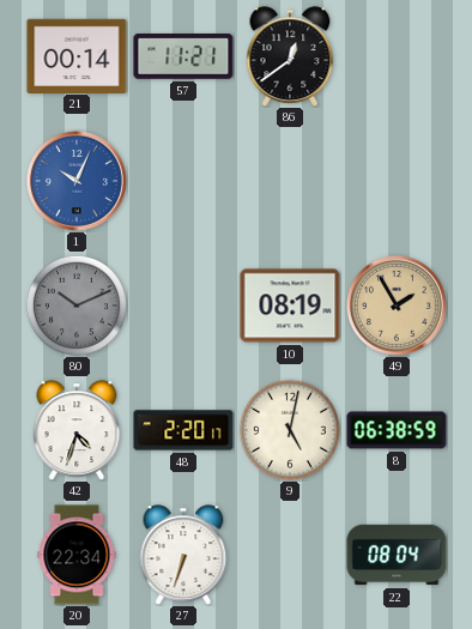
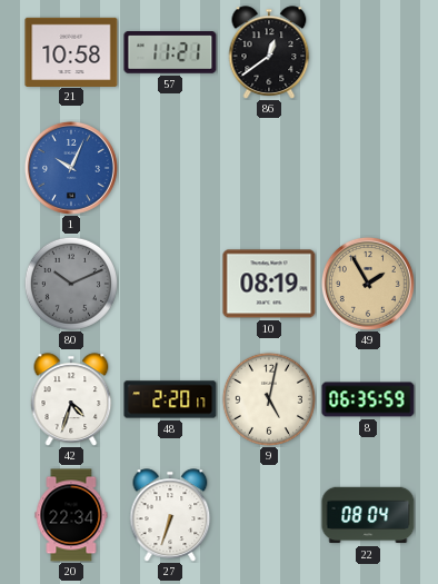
21: 00:14 -> 10:58
8: 06:38 -> 06:35
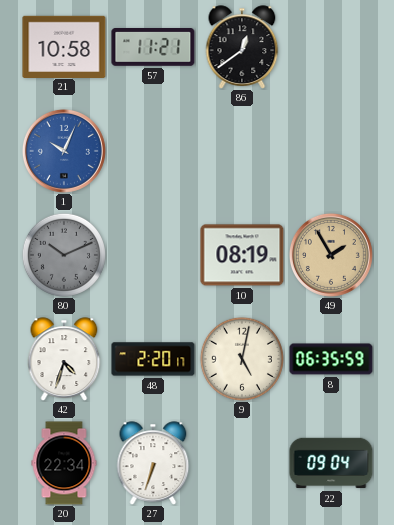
22: 08:04 -> 09:04
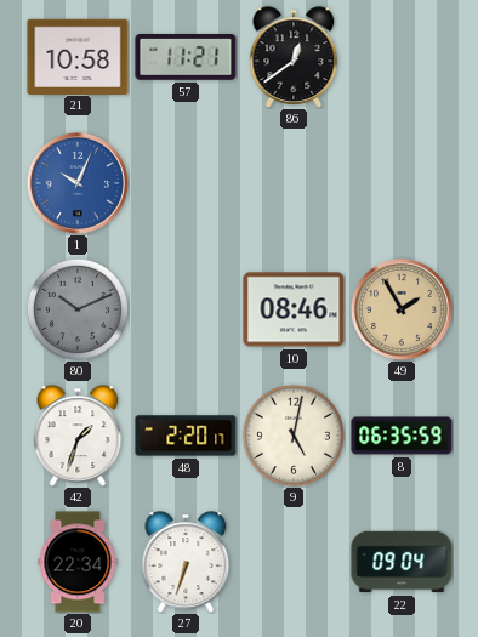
10: 08:19 -> 08:46
42: 4:33 -> 1:33
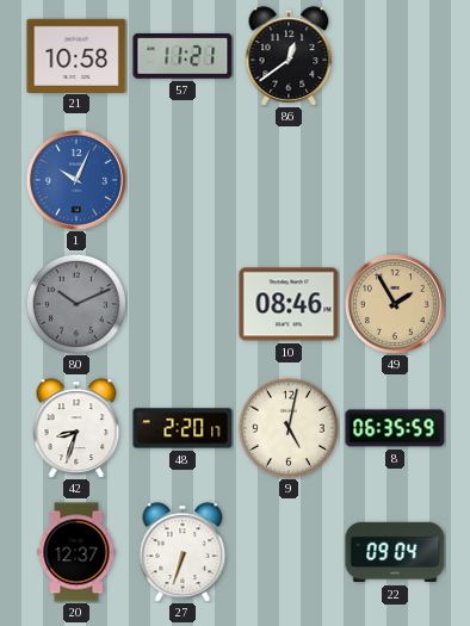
42: 1:33 -> 8:33
20: 22:34 -> 12:37
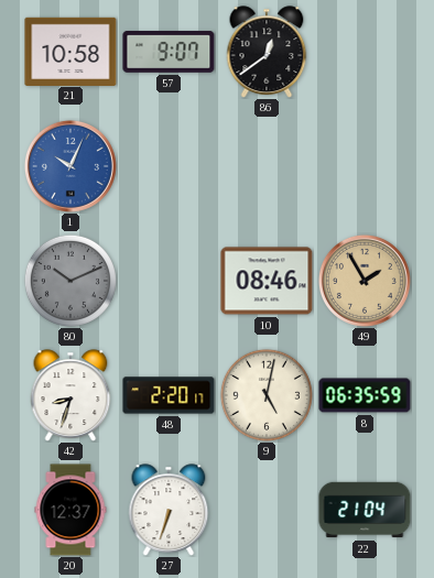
57: 11:21 -> 9:07
22: 09:04 -> 21:04
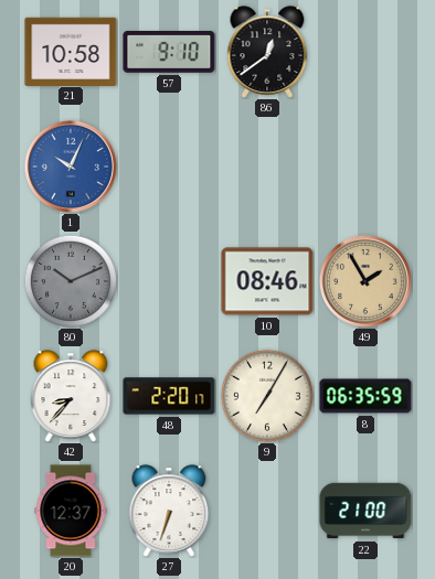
57: 9:07 -> 9:10
42: 8:33 -> 8:37
9: 5:02 -> 7:05
22: 21:04 -> 21:00
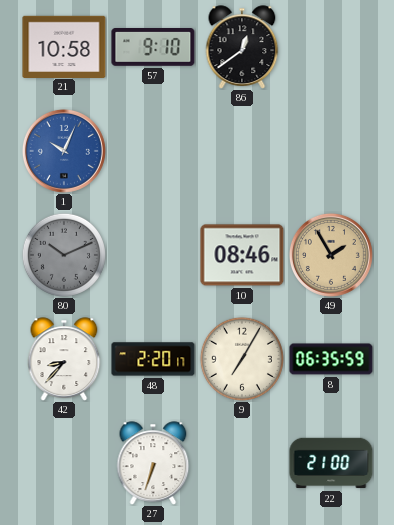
20: 12:37 -> none
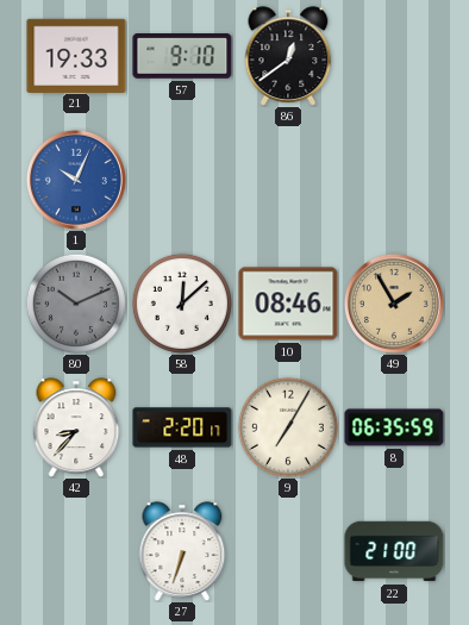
21: 10:58 -> 19:33
58: none -> 12:08
